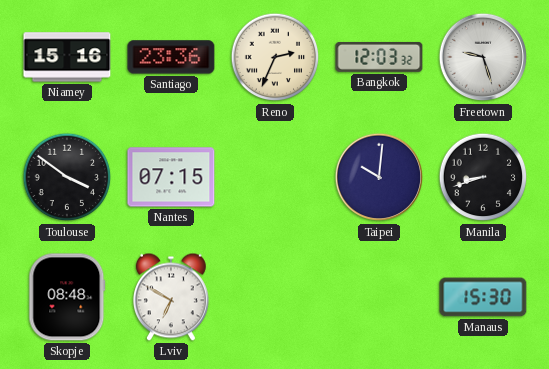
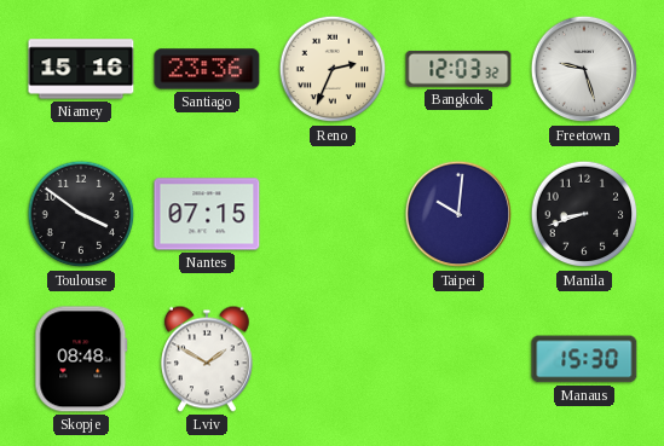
Lviv: 6:50 -> 1:50
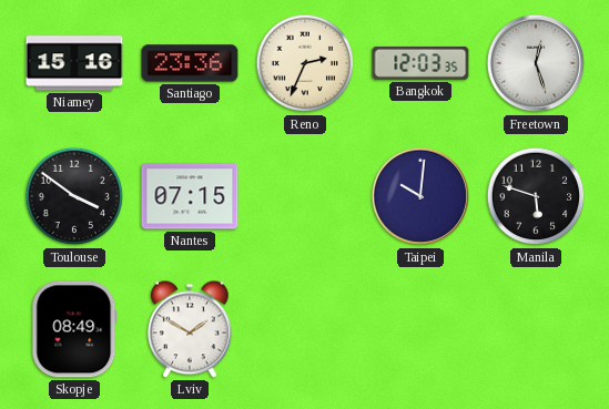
Bangkok: 12:03:32 -> 12:03:35
Freetown: 9:27 -> 12:27
Manila: 8:42 -> 5:48
Skopje: 08:48 -> 08:49
Manaus: 15:30 -> none
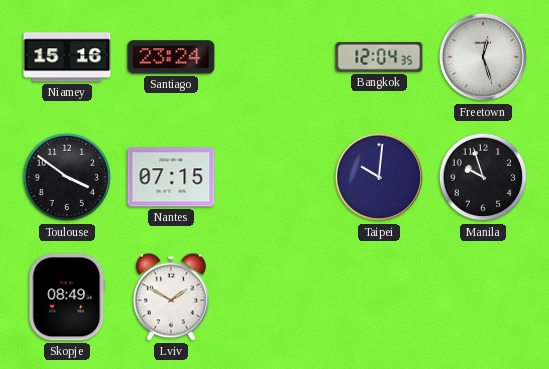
Santiago: 23:36 -> 23:24
Reno: 2:34 -> none
Bangkok: 12:03 -> 12:04
Manila: 5:48 -> 9:57
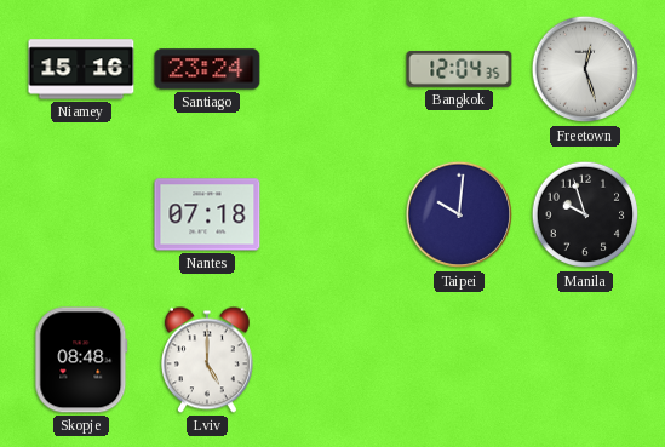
Toulouse: 3:51 -> none
Nantes: 07:15 -> 07:18
Skopje: 08:49 -> 08:48
Lviv: 1:50 -> 5:00
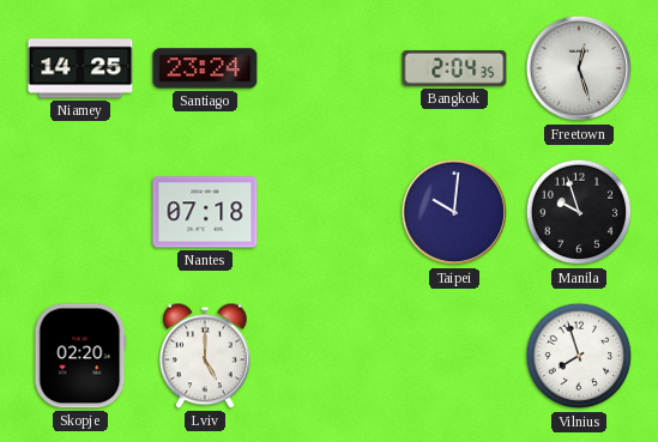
Niamey: 15:16 -> 14:25
Bangkok: 12:04 -> 2:04
Skopje: 08:48 -> 02:20
Vilnius: none -> 7:57
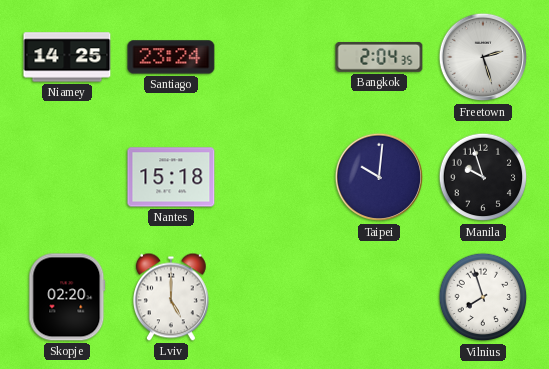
Freetown: 12:27 -> 2:27
Nantes: 07:18 -> 15:18
